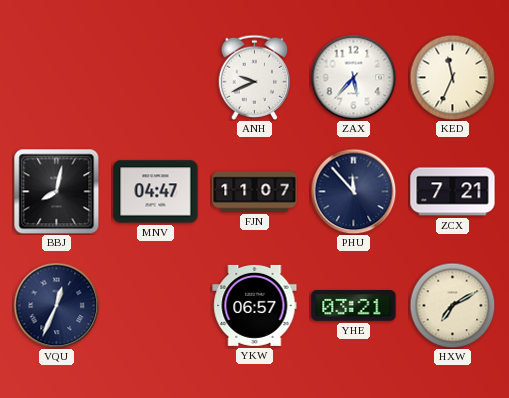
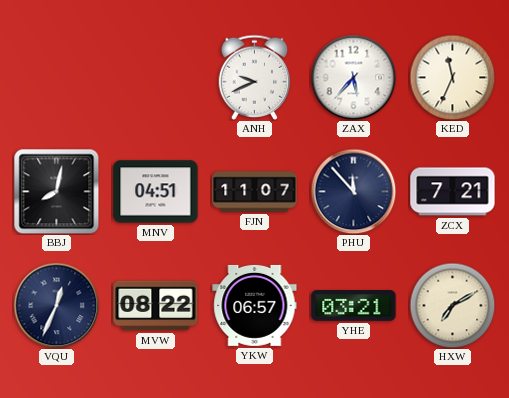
MNV: 04:47 -> 04:51
MVW: none -> 08:22
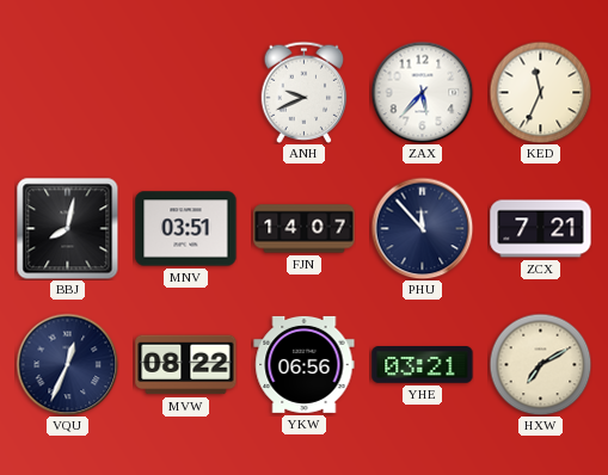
MNV: 04:51 -> 03:51
FJN: 11:07 -> 14:07
YKW: 06:57 -> 06:56
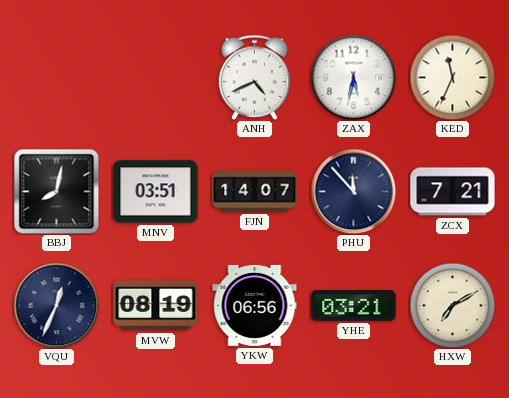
ANH: 9:41 -> 4:41
ZAX: 5:37 -> 5:32
MVW: 08:22 -> 08:19
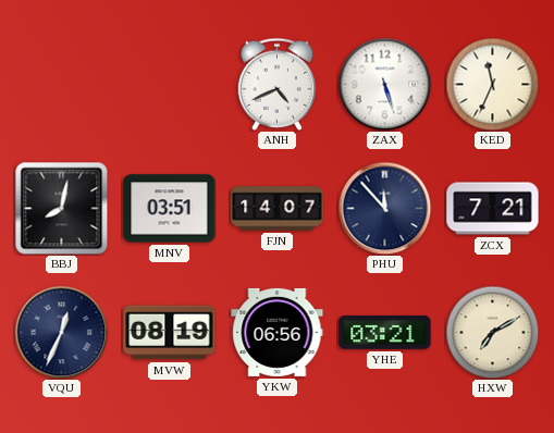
ZAX: 5:32 -> 5:27
